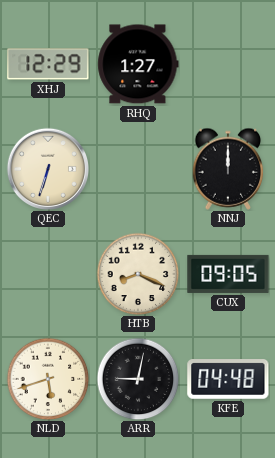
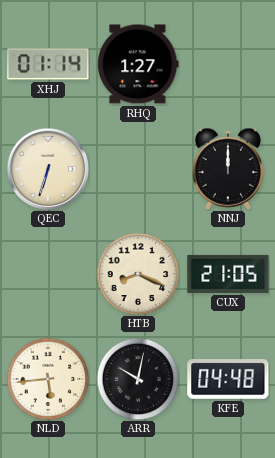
XHJ: 12:29 -> 01:14
CUX: 09:05 -> 21:05
NLD: 5:42 -> 5:44
ARR: 9:02 -> 10:02
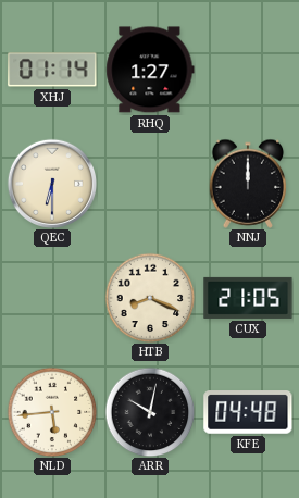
QEC: 6:33 -> 6:30
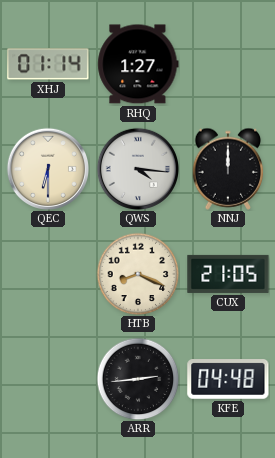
QWS: none -> 4:16
NLD: 5:44 -> none
ARR: 10:02 -> 2:44
